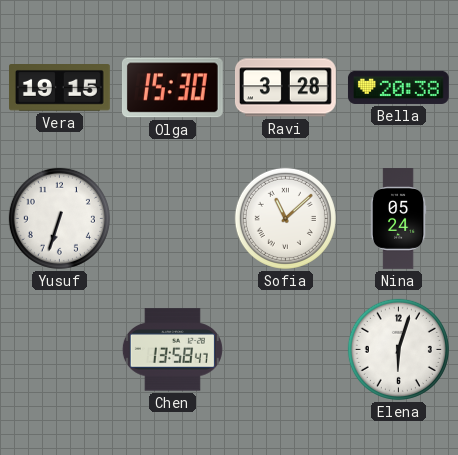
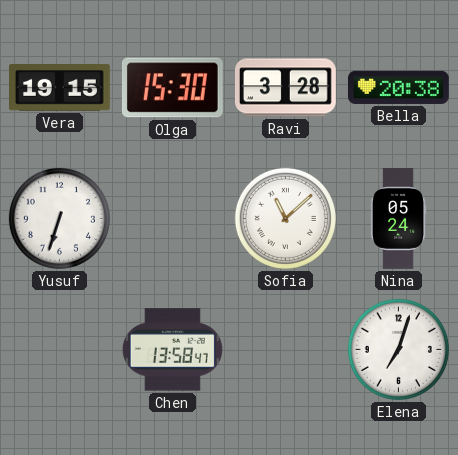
Elena: 6:03 -> 7:03
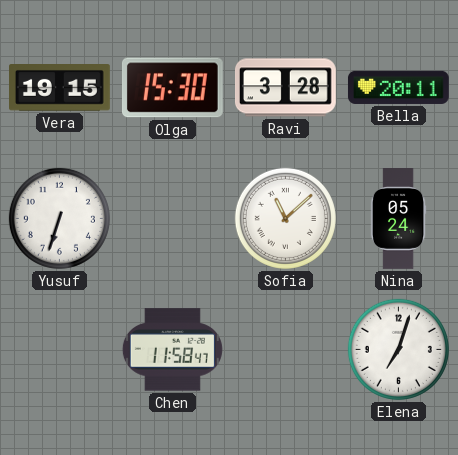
Bella: 20:38 -> 20:11
Chen: 13:58 -> 11:58
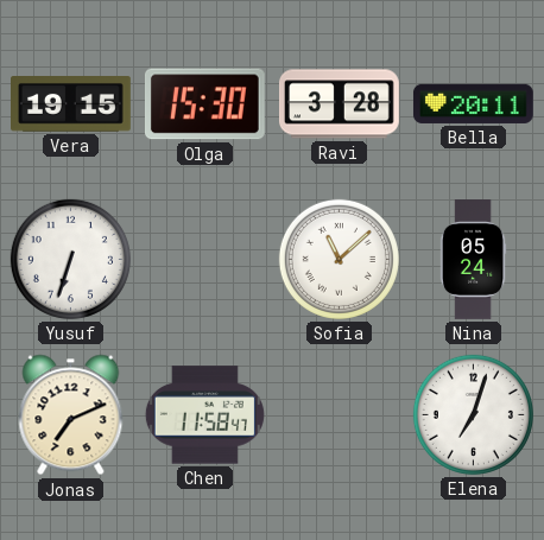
Jonas: none -> 7:11
